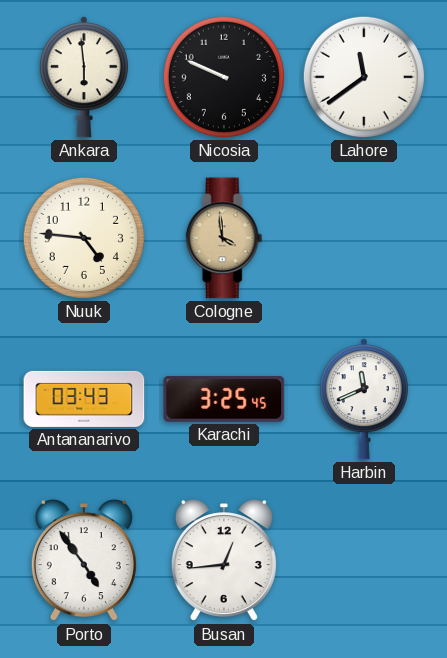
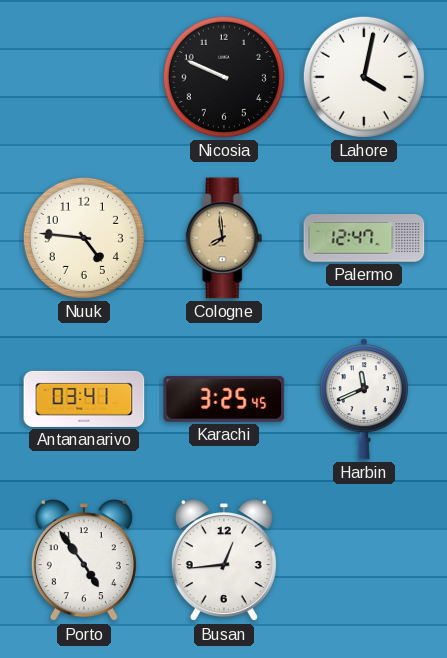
Ankara: 5:59 -> none
Lahore: 11:39 -> 4:02
Cologne: 3:59 -> 7:59
Palermo: none -> 12:47
Antananarivo: 03:43 -> 03:41
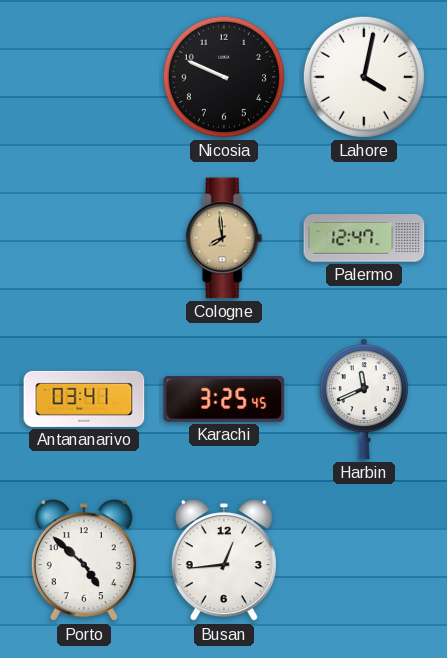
Nuuk: 4:46 -> none
Porto: 4:54 -> 4:52
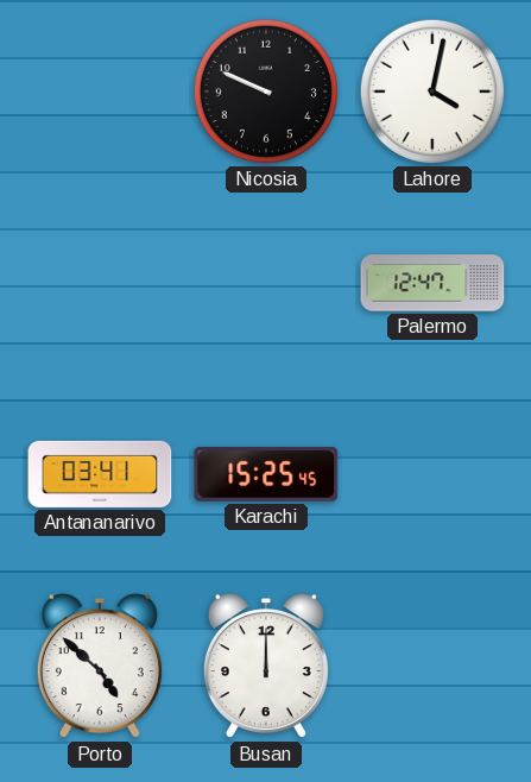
Cologne: 7:59 -> none
Karachi: 3:25 -> 15:25
Harbin: 11:41 -> none
Busan: 12:44 -> 12:00
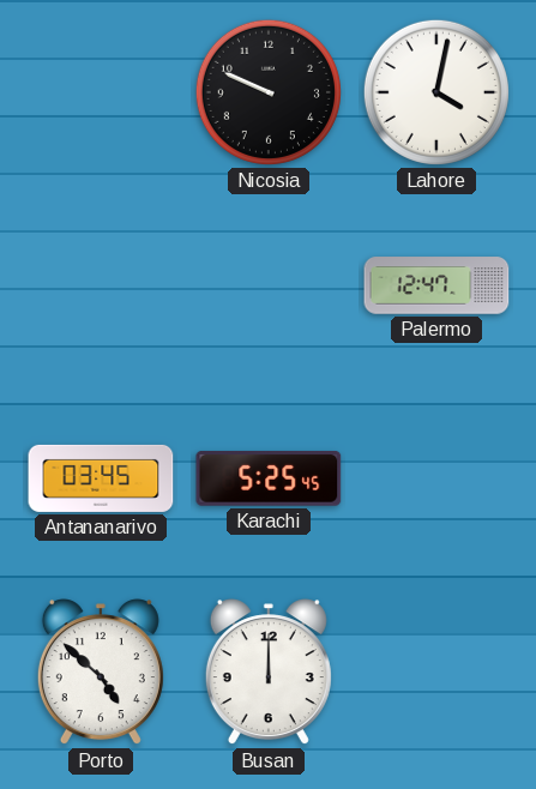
Antananarivo: 03:41 -> 03:45
Karachi: 15:25 -> 5:25
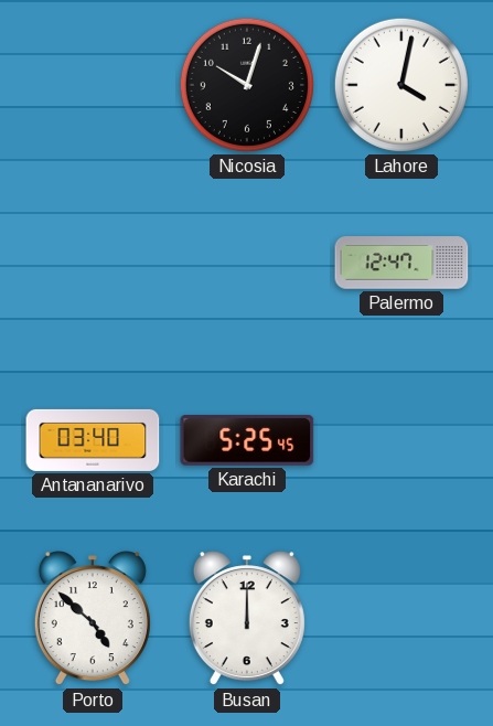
Nicosia: 9:49 -> 10:03
Antananarivo: 03:45 -> 03:40
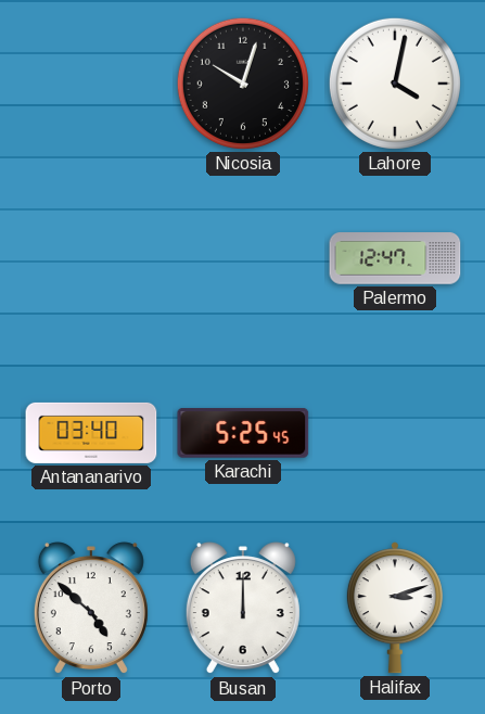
Halifax: none -> 3:12
